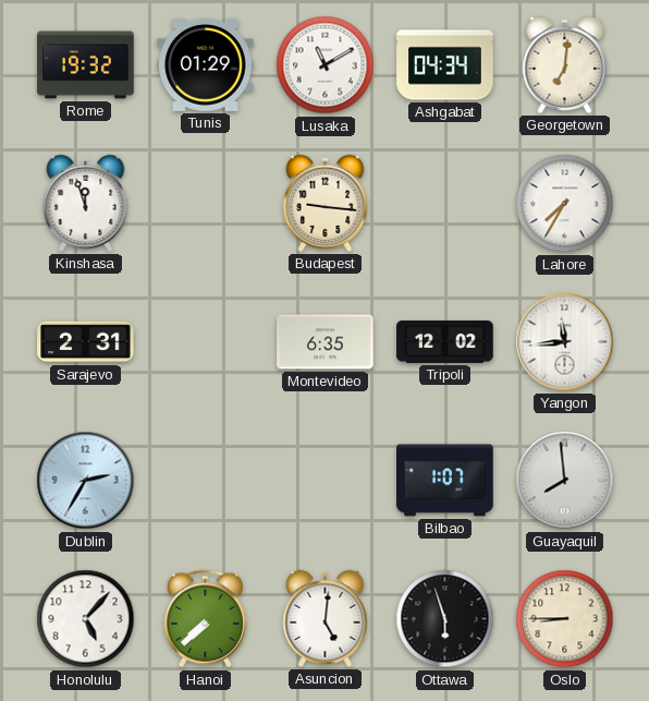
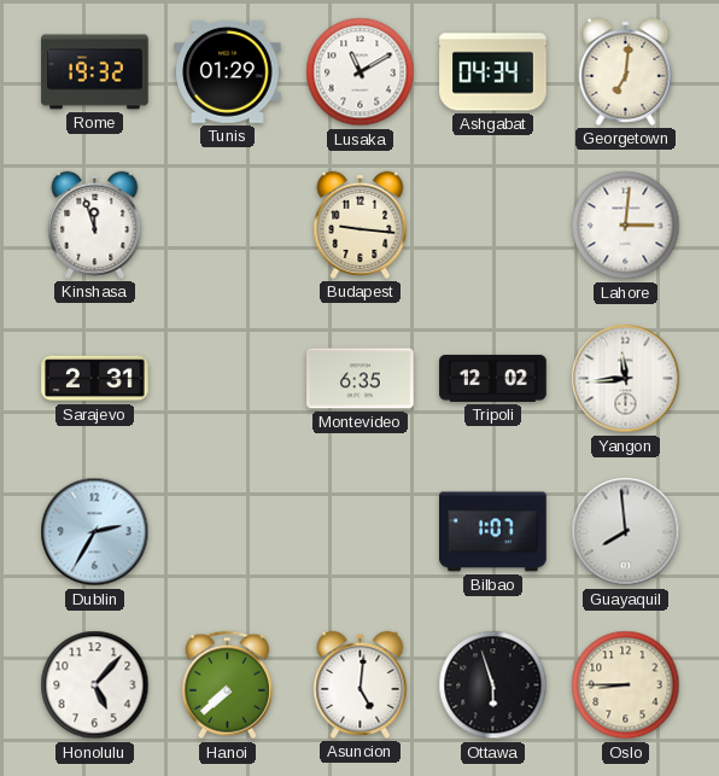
Lahore: 7:35 -> 3:01
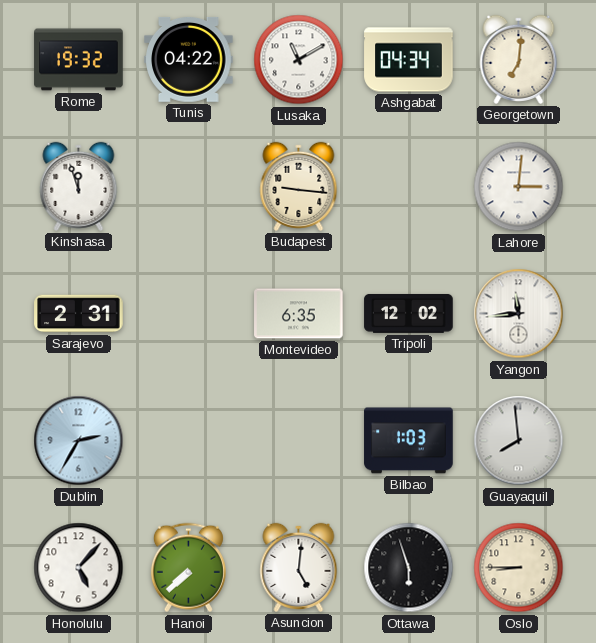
Tunis: 01:29 -> 04:22
Bilbao: 1:07 -> 1:03
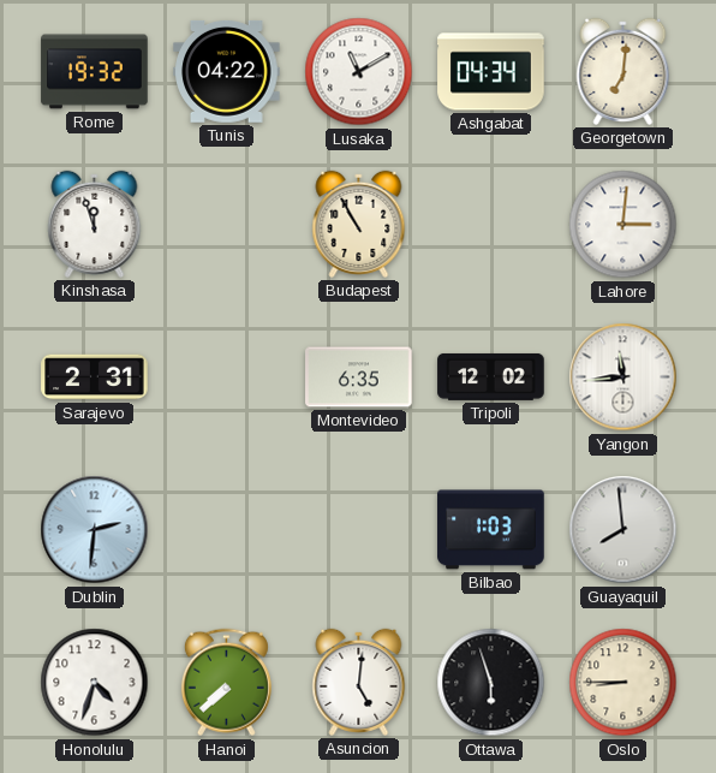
Budapest: 9:16 -> 10:55
Dublin: 2:35 -> 2:31
Honolulu: 5:07 -> 4:33
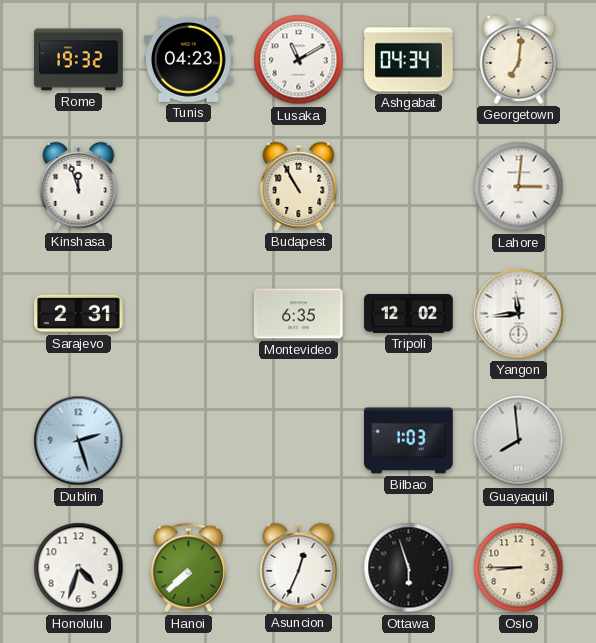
Tunis: 04:22 -> 04:23
Dublin: 2:31 -> 2:27
Asuncion: 5:01 -> 12:34
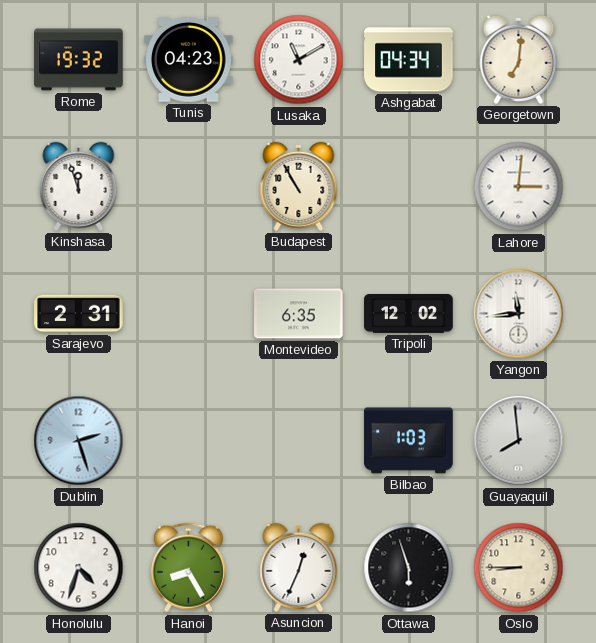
Hanoi: 7:38 -> 8:25
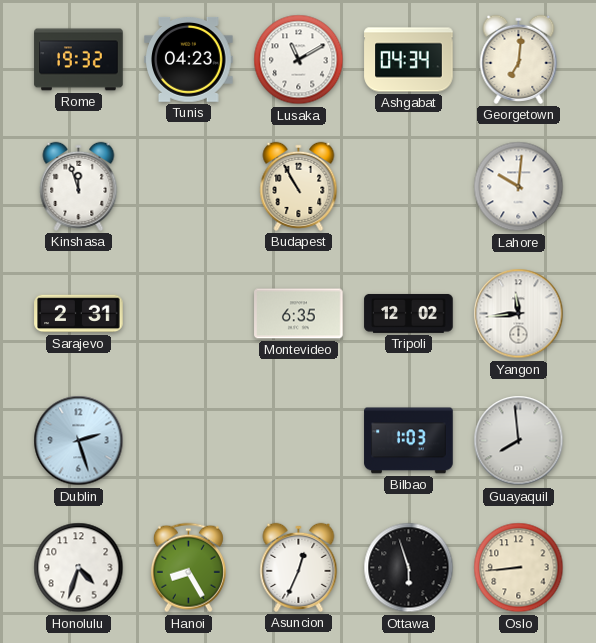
Lahore: 3:01 -> 10:01
Oslo: 8:45 -> 8:44
